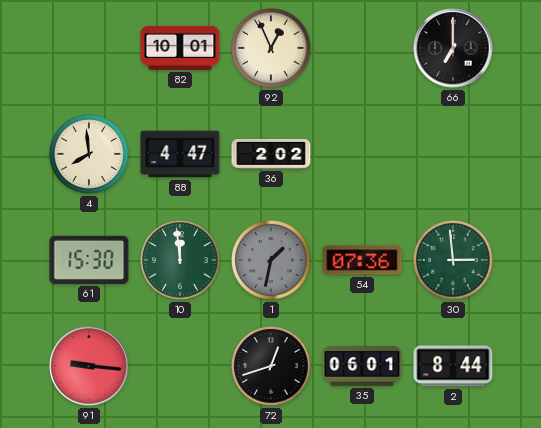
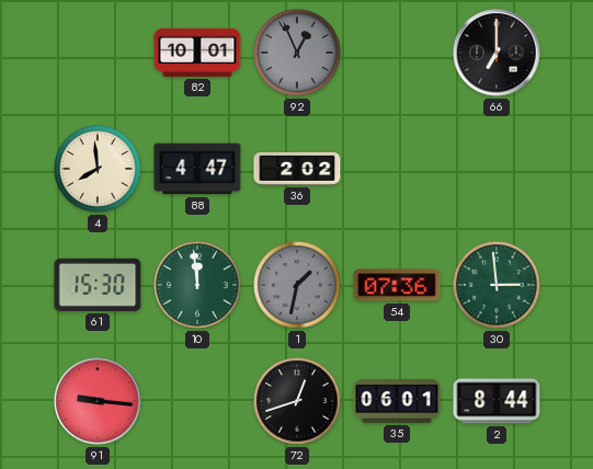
92 dial: cream -> grey
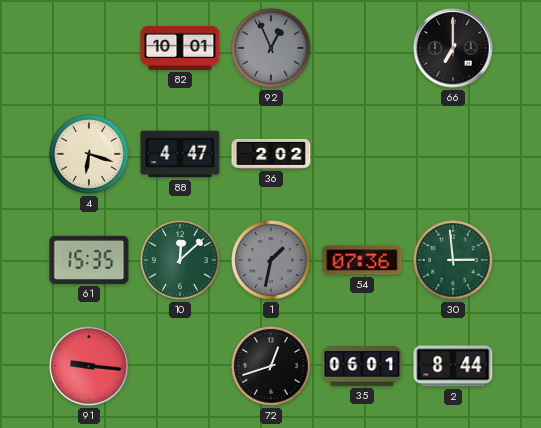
4: 7:59 -> 6:18
61: 15:30 -> 15:35
10: 11:59 -> 12:08
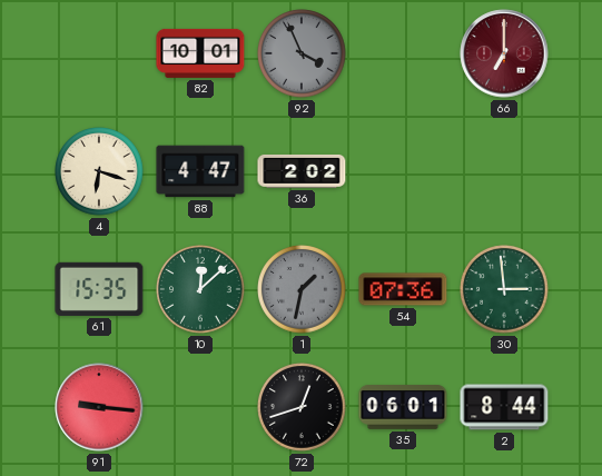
92: 12:56 -> 3:56
66 dial: black -> burgundy
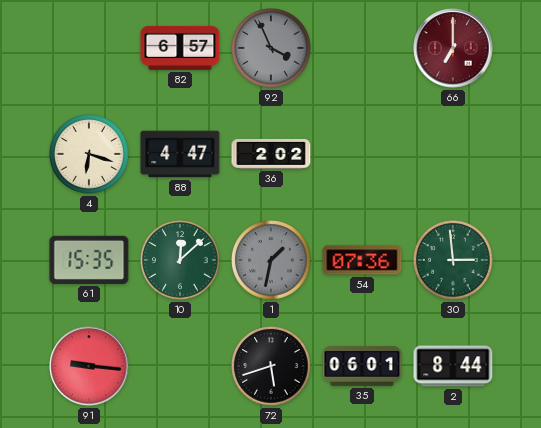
82: 10:01 -> 6:57
72: 12:42 -> 5:42
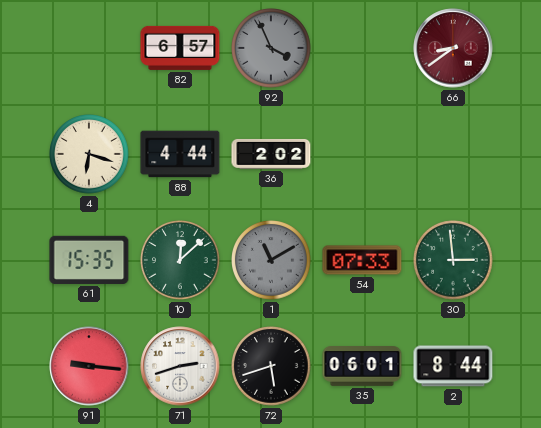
66: 7:00 -> 8:39
88: 4:47 -> 4:44
1: 1:32 -> 11:10
54: 07:36 -> 07:33
71: none -> 2:42
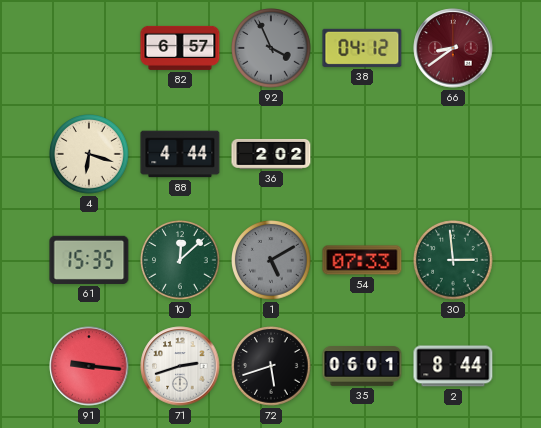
38: none -> 04:12
1: 11:10 -> 5:10
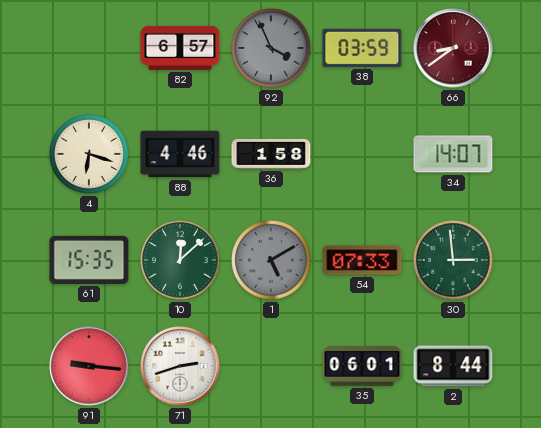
38: 04:12 -> 03:59
88: 4:44 -> 4:46
36: 2:02 -> 1:58
34: none -> 14:07
72: 5:42 -> none
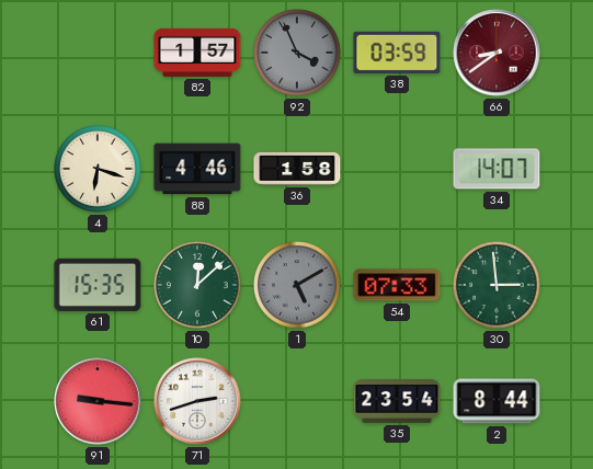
82: 6:57 -> 1:57
35: 06:01 -> 23:54
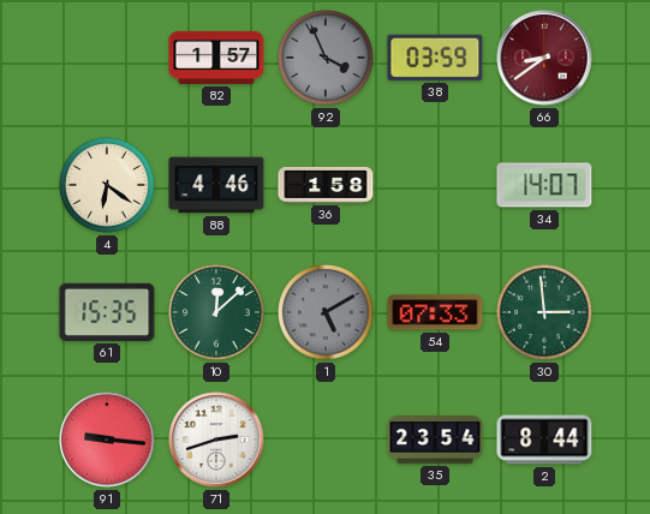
4: 6:18 -> 6:21
